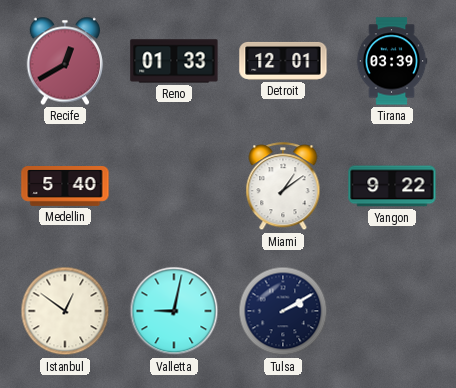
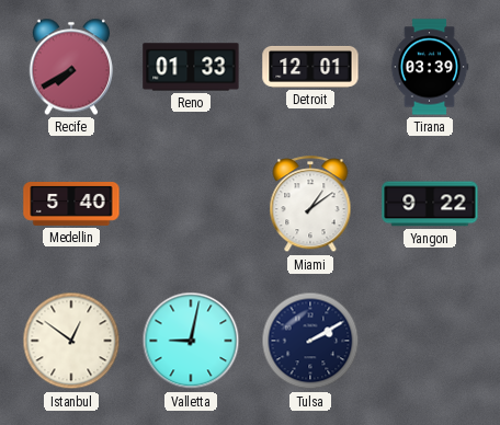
Recife: 12:40 -> 7:40
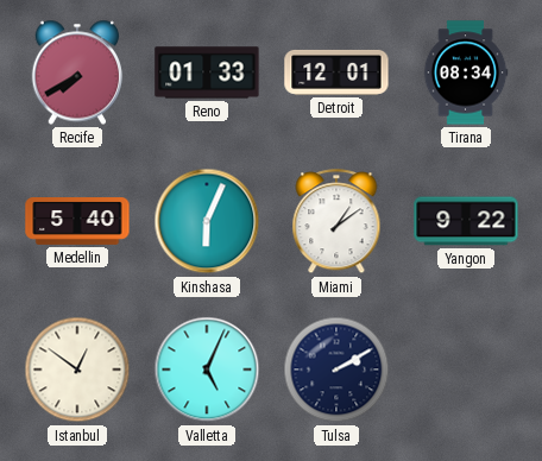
Tirana: 03:39 -> 08:34
Kinshasa: none -> 6:04
Valletta: 9:02 -> 5:04
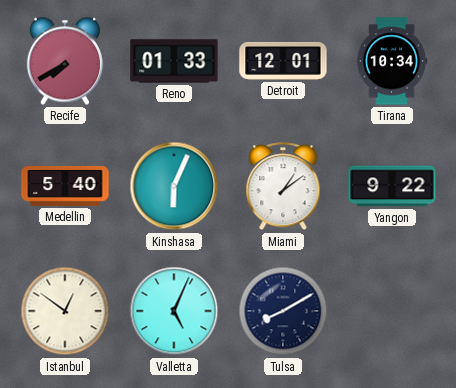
Tirana: 08:34 -> 10:34
Tulsa: 2:10 -> 8:10
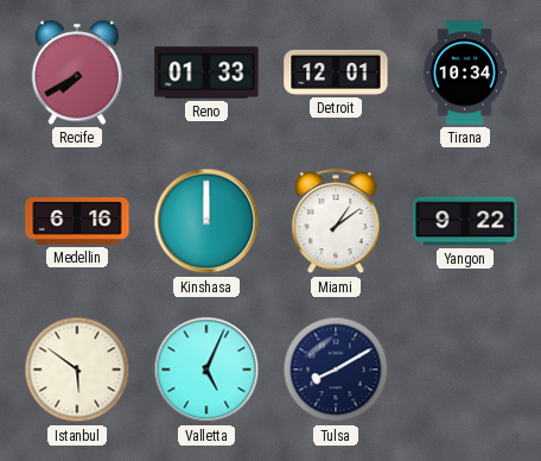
Medellin: 5:40 -> 6:16
Kinshasa: 6:04 -> 12:00
Istanbul: 12:51 -> 5:51
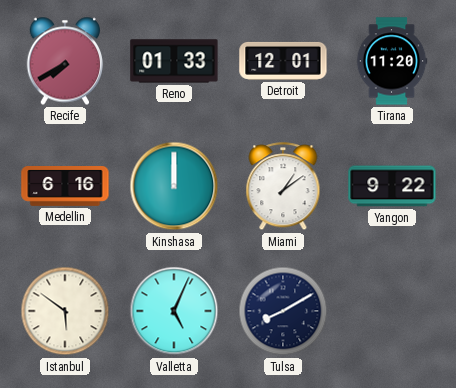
Tirana: 10:34 -> 11:20
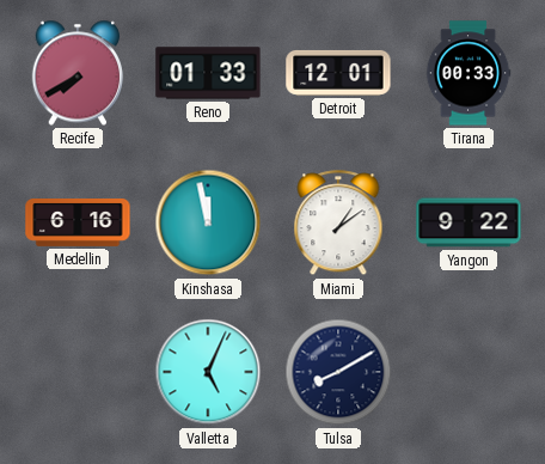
Tirana: 11:20 -> 00:33
Kinshasa: 12:00 -> 11:58
Istanbul: 5:51 -> none
